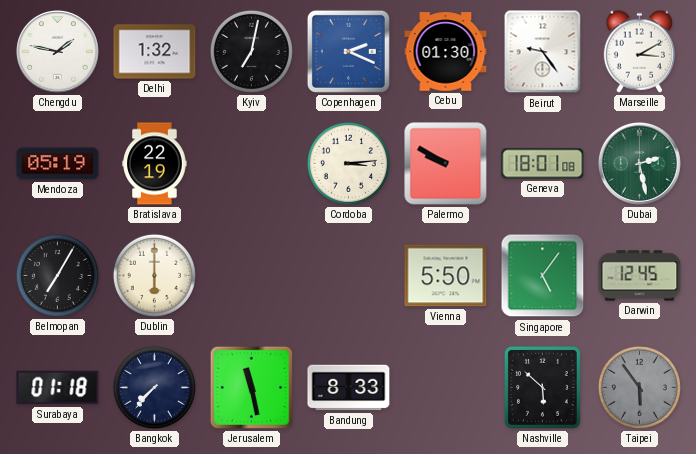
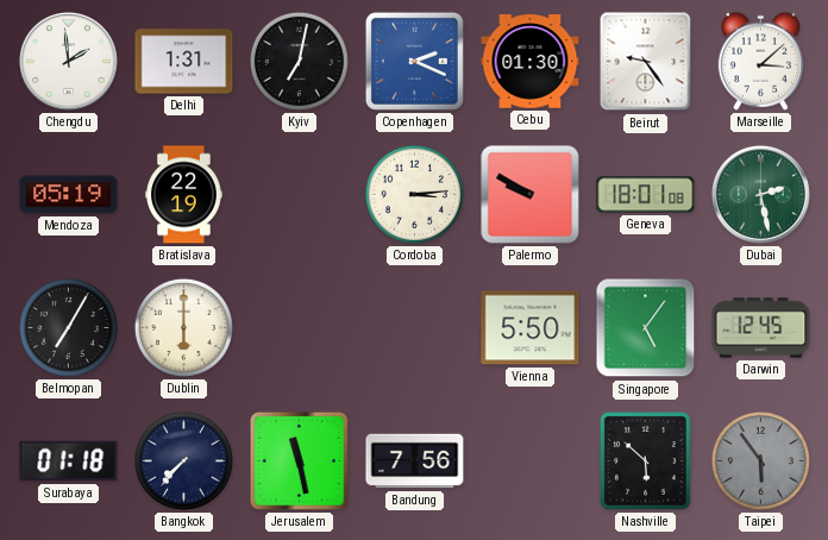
Chengdu: 1:47 -> 1:59
Delhi: 1:32 -> 1:31
Marseille: 3:10 -> 3:08
Bandung: 8:33 -> 7:56
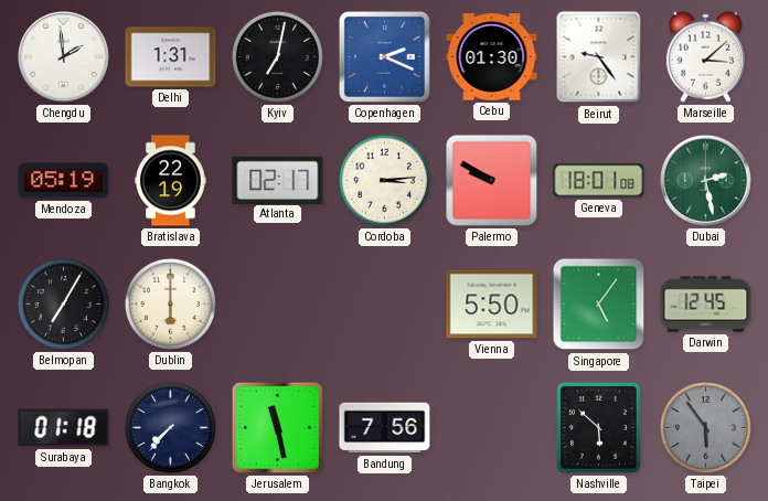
Atlanta: none -> 02:17
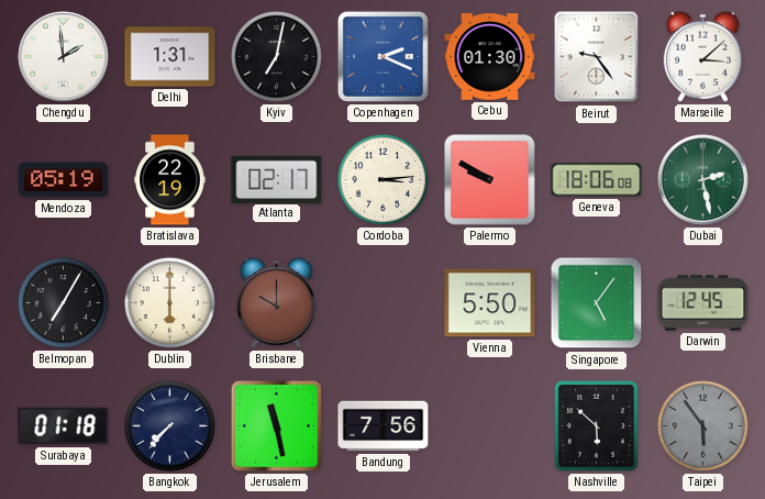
Geneva: 18:01 -> 18:06
Brisbane: none -> 10:00
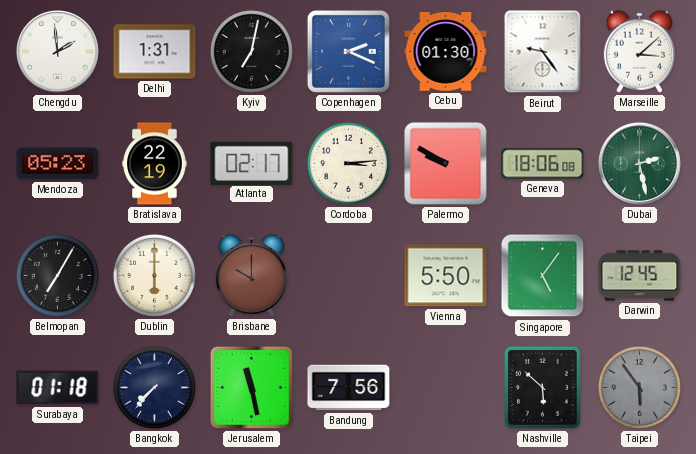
Mendoza: 05:19 -> 05:23
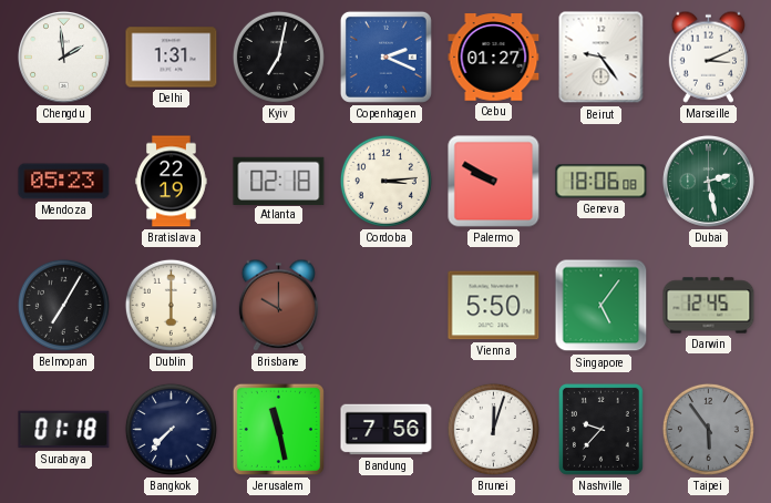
Cebu: 01:30 -> 01:27
Marseille: 3:08 -> 3:11
Atlanta: 02:17 -> 02:18
Brunei: none -> 12:03
Nashville: 5:52 -> 9:37
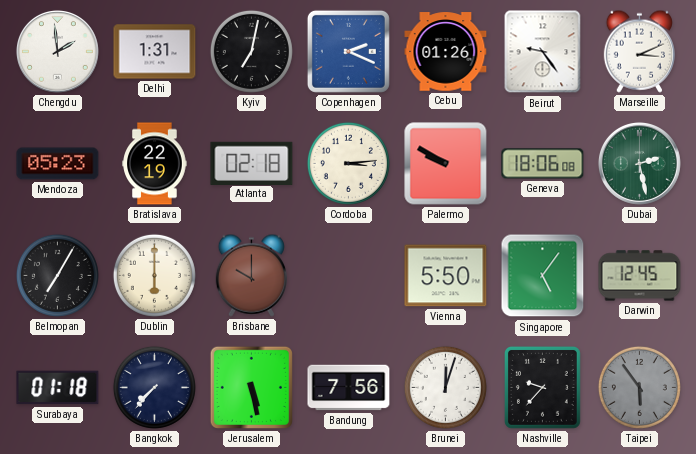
Cebu: 01:27 -> 01:26
Jerusalem: 11:28 -> 5:28
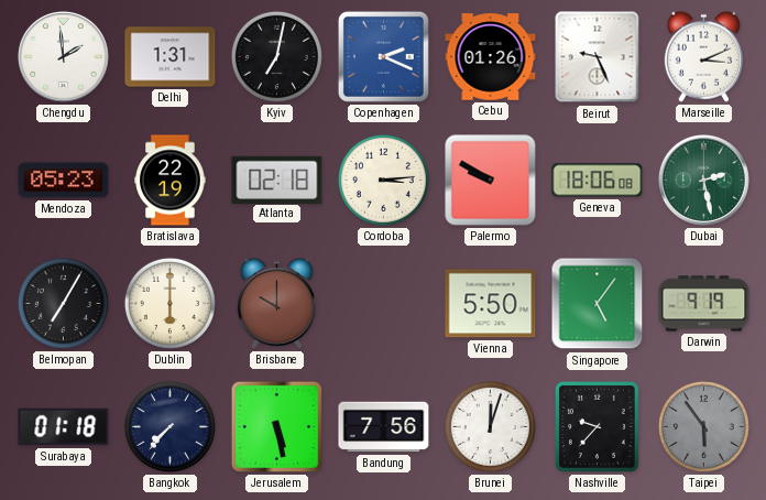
Beirut: 9:24 -> 9:26
Darwin: 12:45 -> 9:19
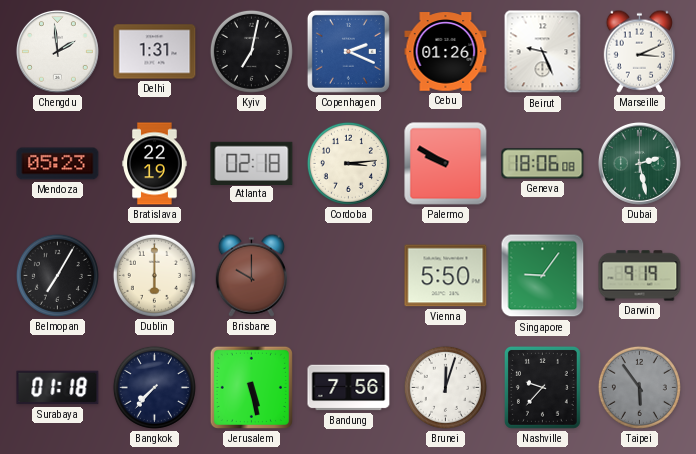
Singapore: 5:06 -> 9:06
